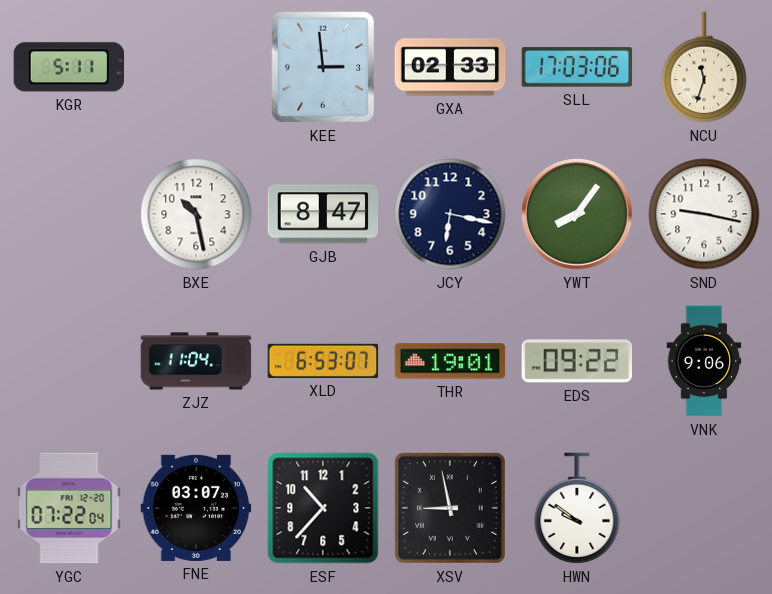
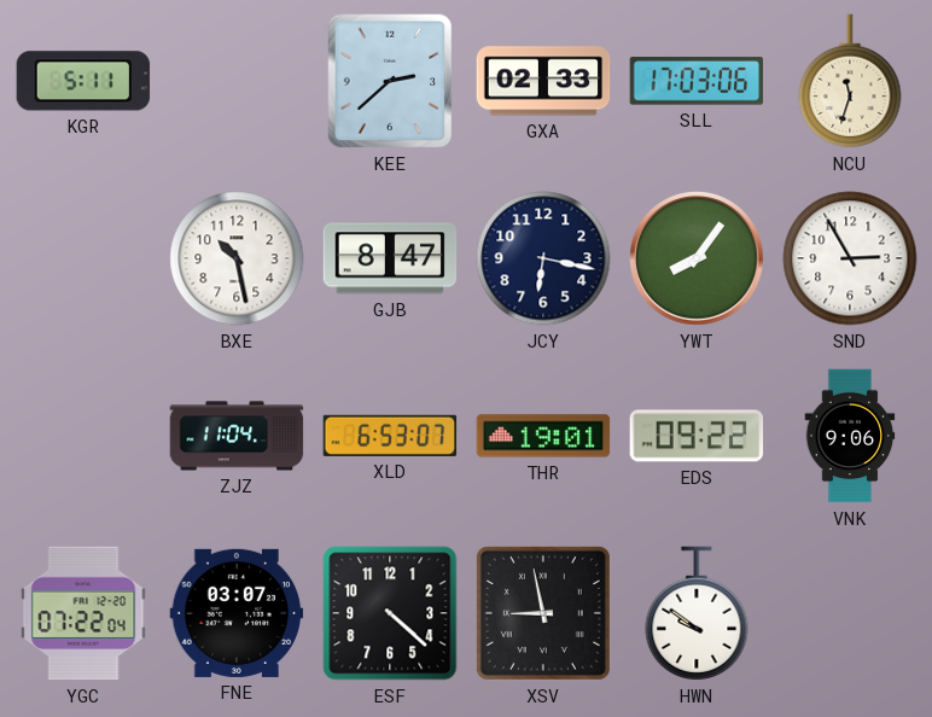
KEE: 2:59 -> 2:38
SND: 9:17 -> 2:55
ESF: 10:37 -> 4:22
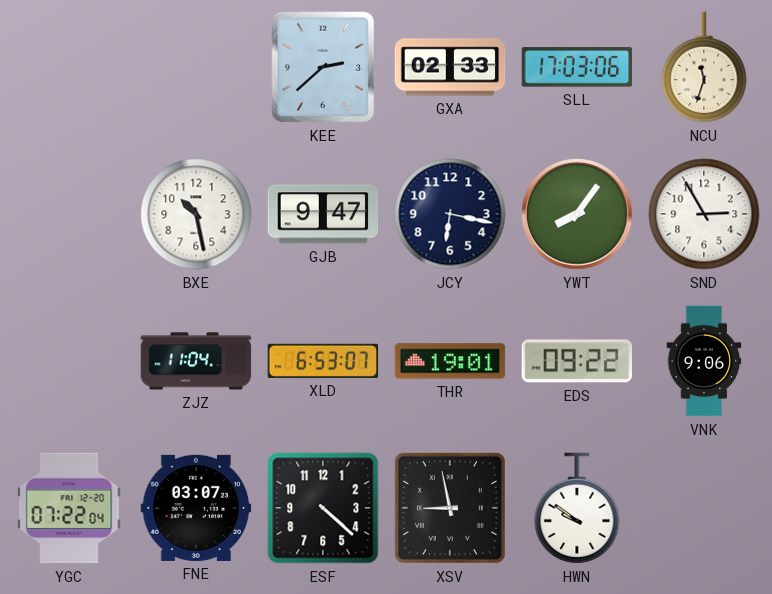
KGR: 5:11 -> none
GJB: 8:47 -> 9:47
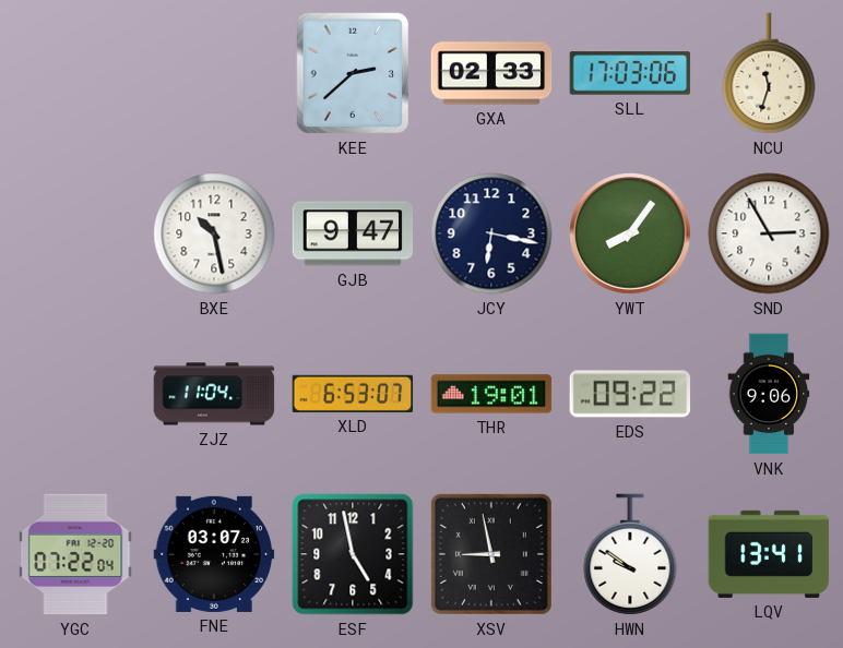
ESF: 4:22 -> 4:58
LQV: none -> 13:41
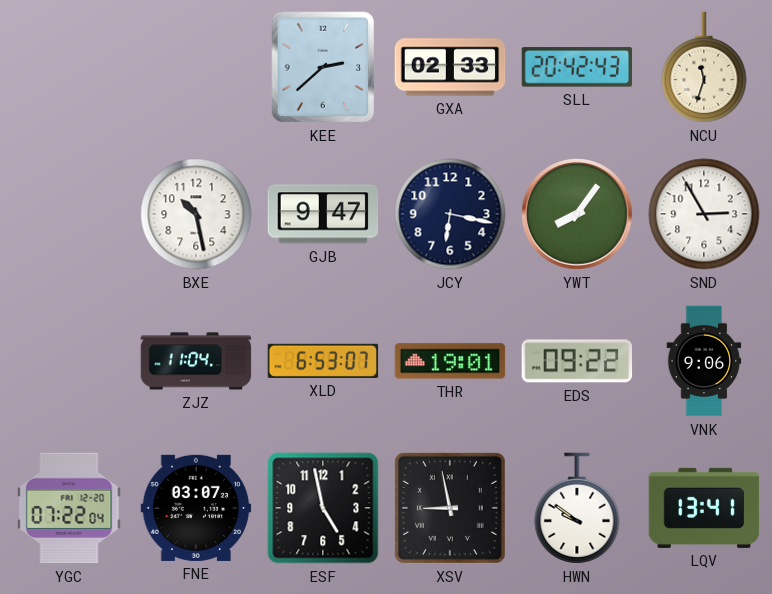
SLL: 17:03 -> 20:42
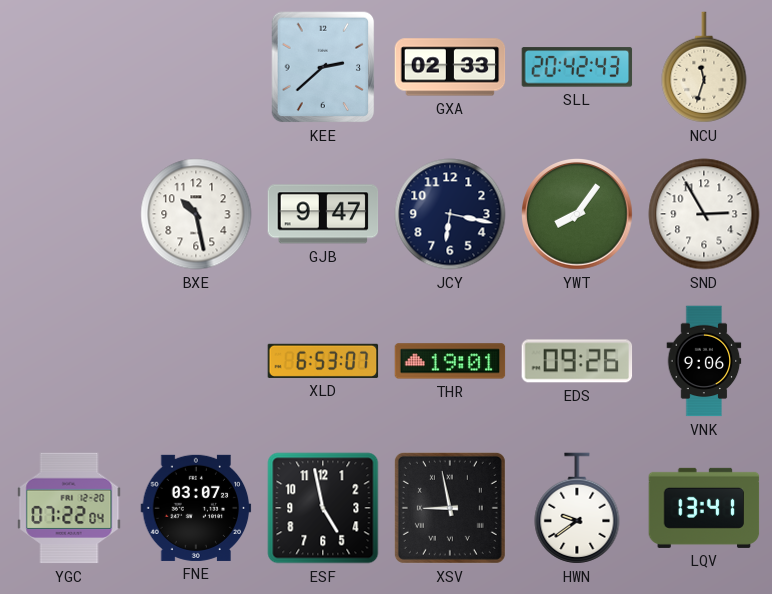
ZJZ: 11:04 -> none
EDS: 09:22 -> 09:26
HWN: 9:51 -> 9:39
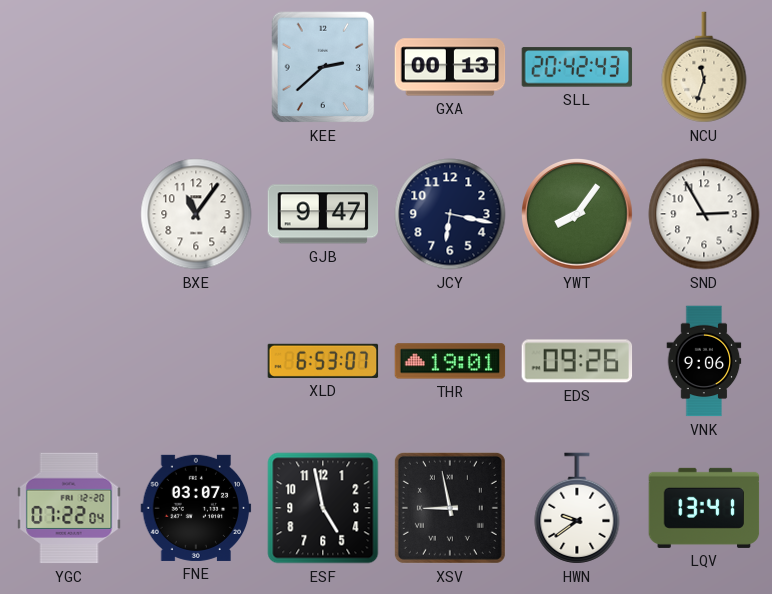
GXA: 02:33 -> 00:13
BXE: 10:28 -> 11:06
